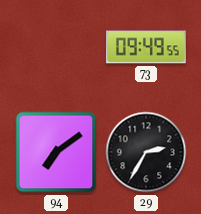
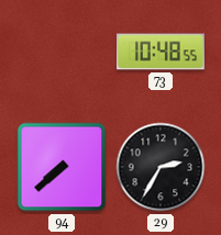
73: 09:49 -> 10:48
94: 7:09 -> 7:38
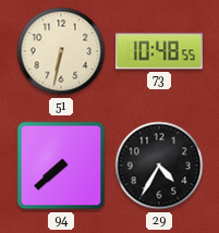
51: none -> 6:32
29: 2:35 -> 4:35
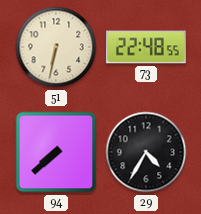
73: 10:48 -> 22:48
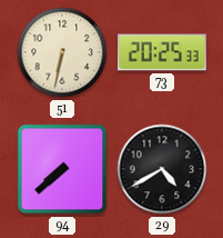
73: 22:48 -> 20:25
29: 4:35 -> 4:40
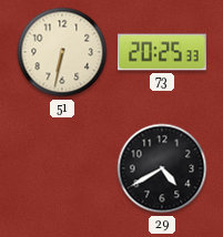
94: 7:38 -> none
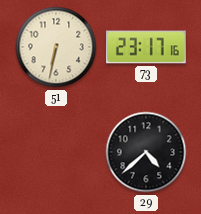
73: 20:25 -> 23:17
29: 4:40 -> 4:38
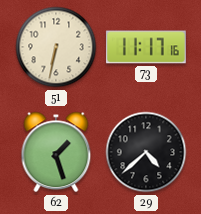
73: 23:17 -> 11:17
62: none -> 1:27
